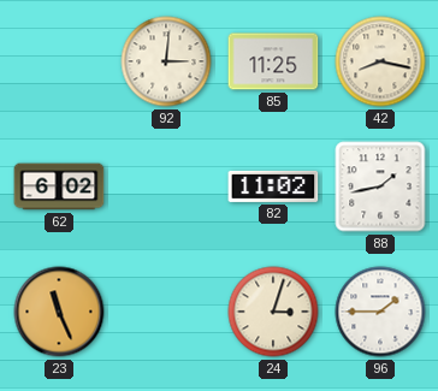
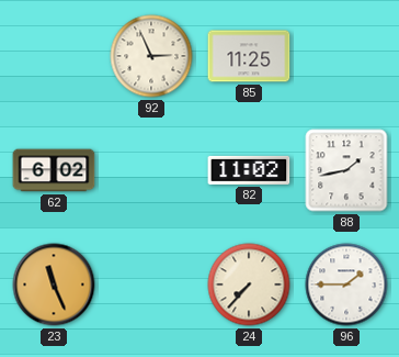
92: 3:01 -> 2:56
42: 8:17 -> none
24: 3:03 -> 7:37
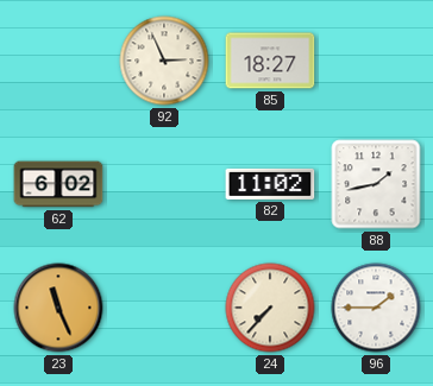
85: 11:25 -> 18:27
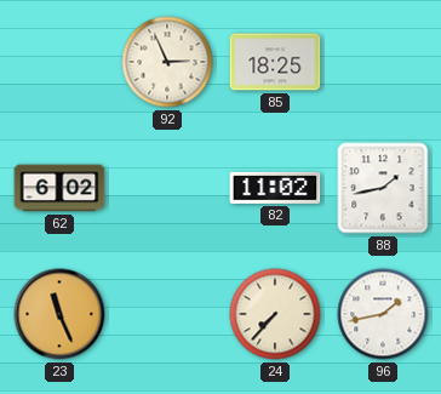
85: 18:27 -> 18:25
96: 1:45 -> 1:43
